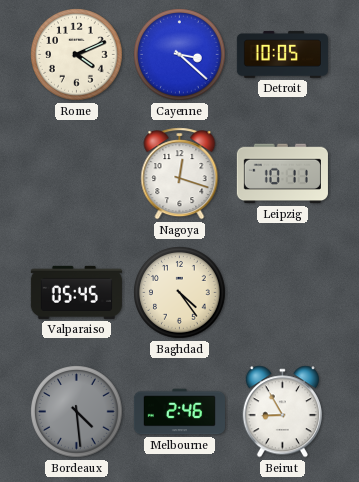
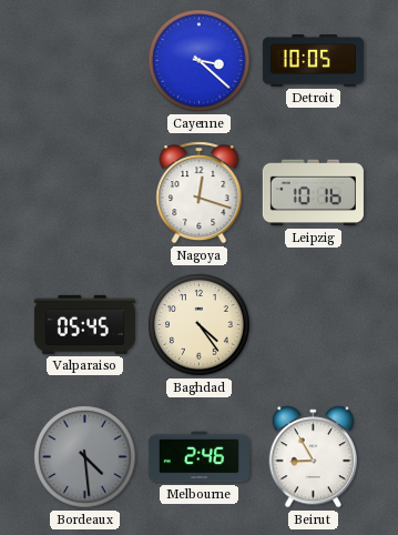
Rome: 4:11 -> none
Leipzig: 10:11 -> 10:16
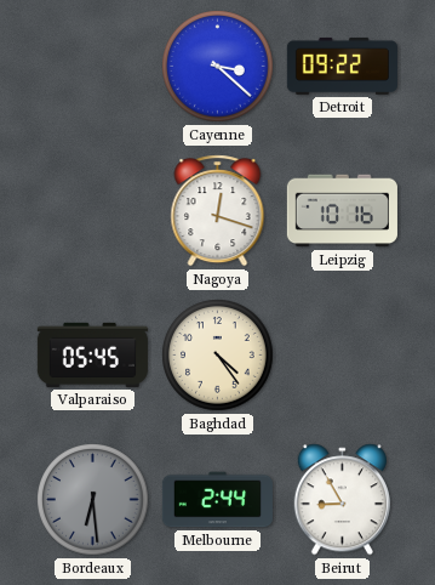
Detroit: 10:05 -> 09:22
Bordeaux: 4:29 -> 6:29
Melbourne: 2:46 -> 2:44
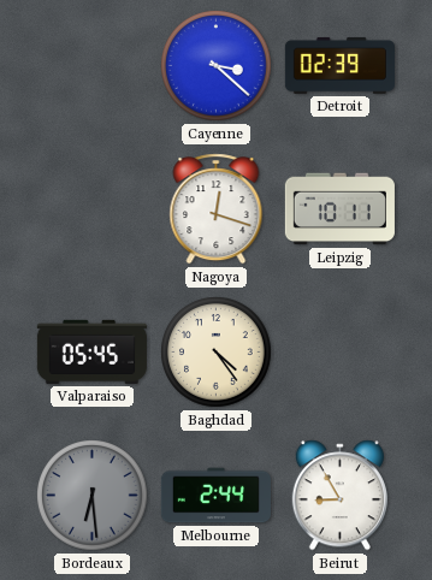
Detroit: 09:22 -> 02:39
Leipzig: 10:16 -> 10:11
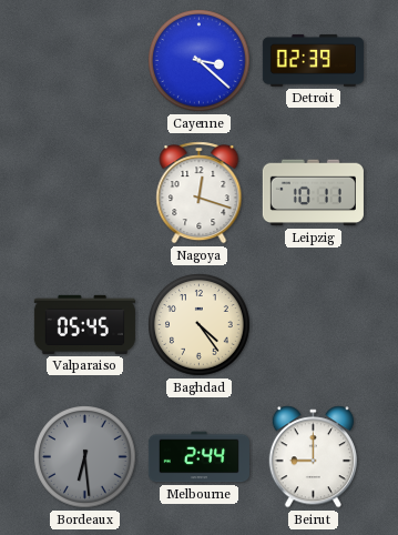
Beirut: 8:55 -> 9:00
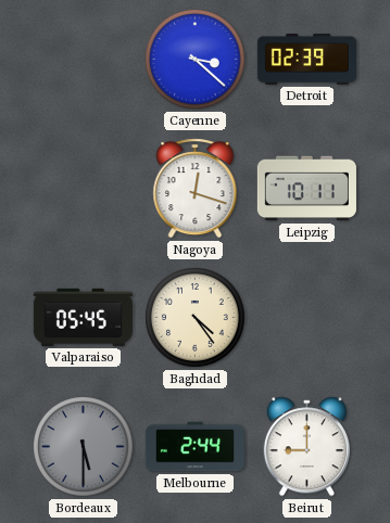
Bordeaux: 6:29 -> 5:30
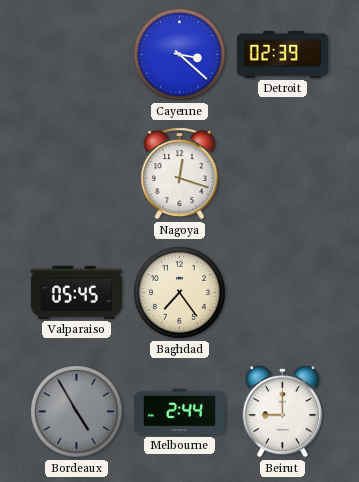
Leipzig: 10:11 -> none
Baghdad: 4:24 -> 7:24
Bordeaux: 5:30 -> 4:55
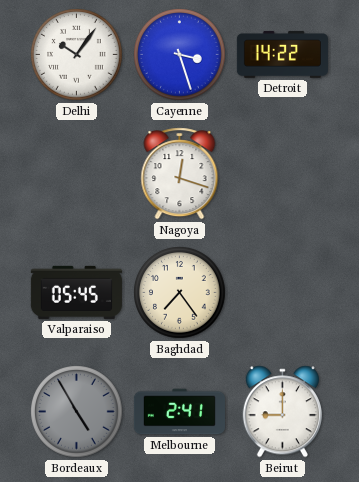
Delhi: none -> 10:06
Cayenne: 3:22 -> 3:27
Detroit: 02:39 -> 14:22
Melbourne: 2:44 -> 2:41
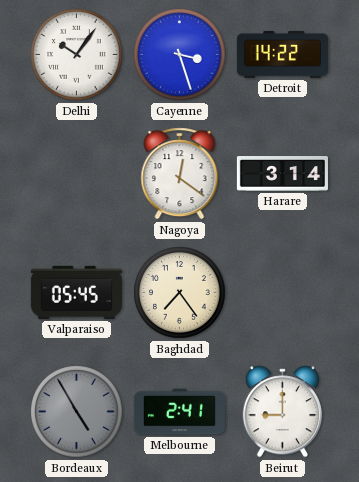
Nagoya: 12:18 -> 12:21
Harare: none -> 3:14
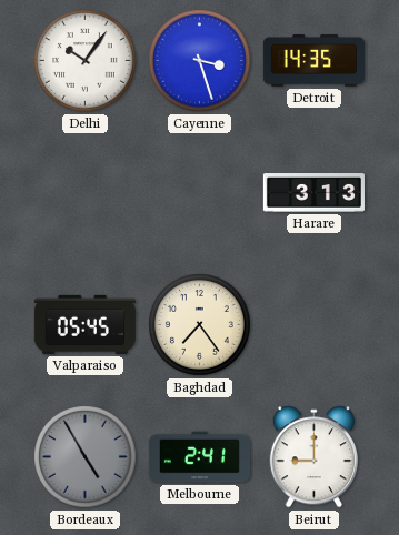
Detroit: 14:22 -> 14:35
Nagoya: 12:21 -> none
Harare: 3:14 -> 3:13
